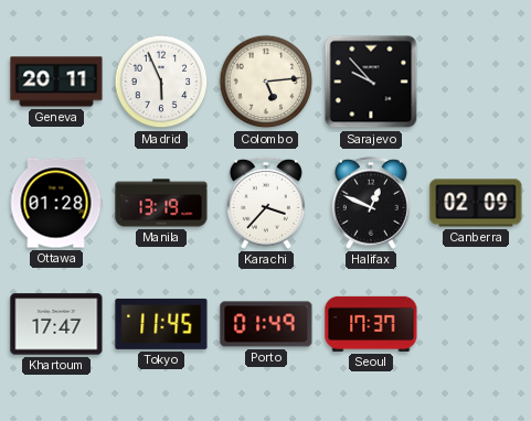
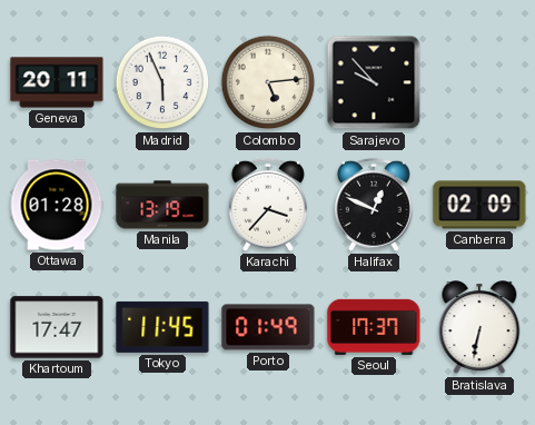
Bratislava: none -> 6:32
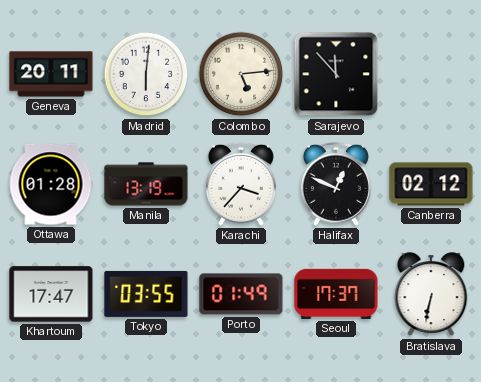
Madrid: 5:56 -> 6:01
Sarajevo: 9:53 -> 11:53
Canberra: 02:09 -> 02:12
Tokyo: 11:45 -> 03:55
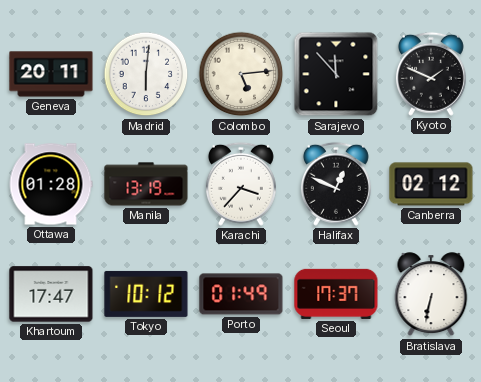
Kyoto: none -> 1:49
Tokyo: 03:55 -> 10:12
